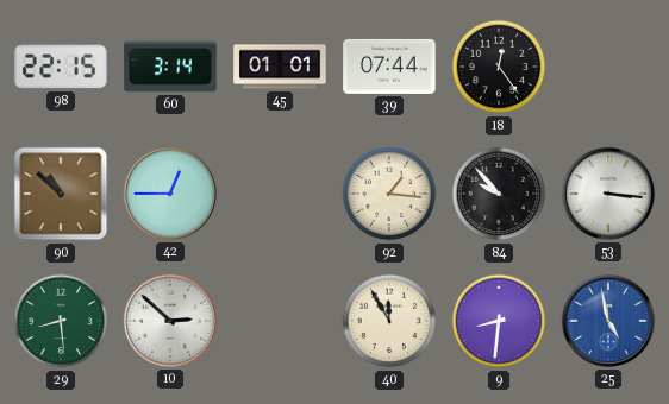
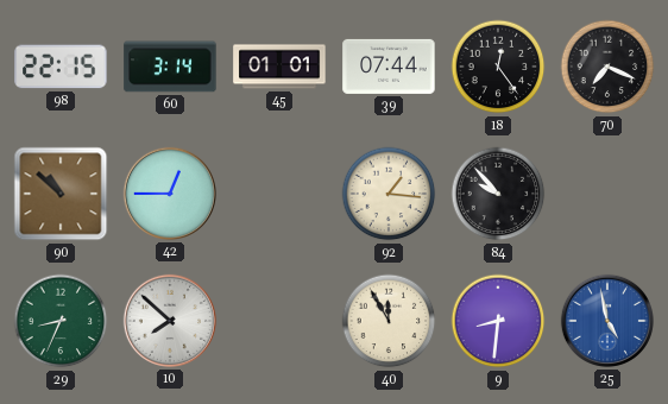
70: none -> 7:19
53: 3:16 -> none
29: 8:29 -> 8:34
10: 2:52 -> 7:52
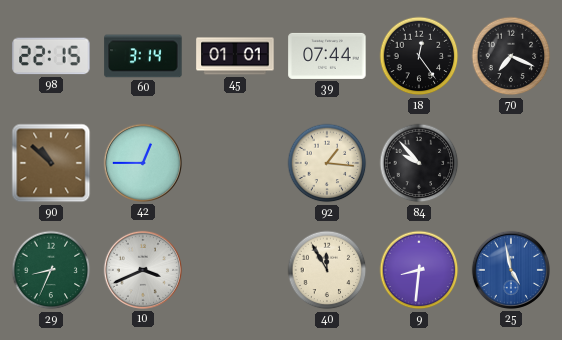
10: 7:52 -> 3:41
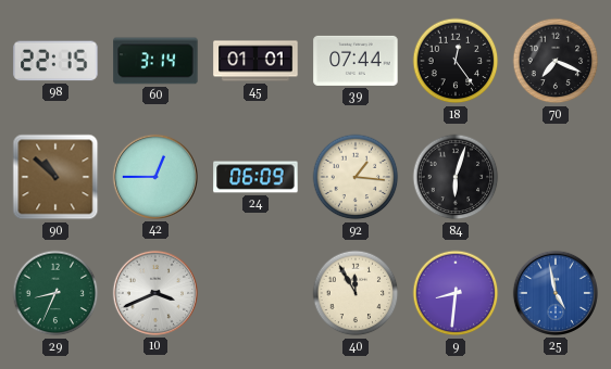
24: none -> 06:09
84: 9:53 -> 6:03
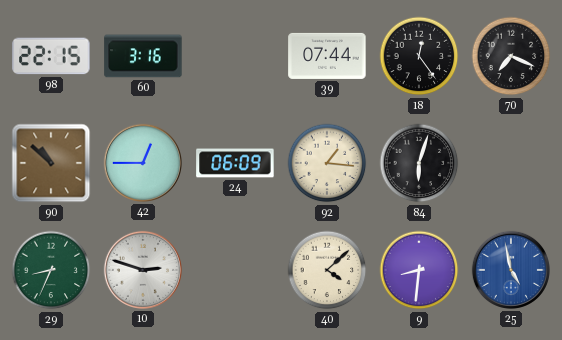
60: 3:14 -> 3:16
45: 01:01 -> none
10: 3:41 -> 2:48
40: 11:55 -> 4:08
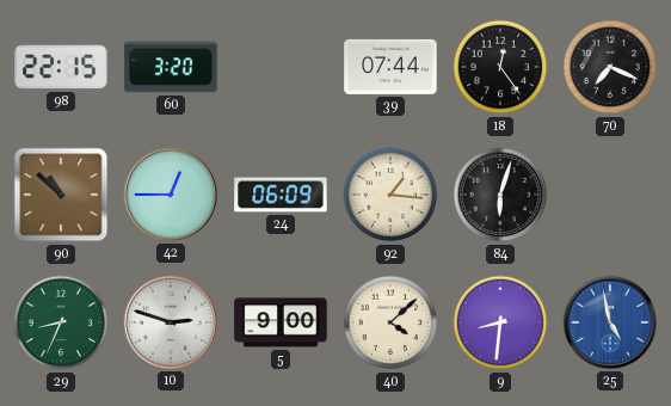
60: 3:16 -> 3:20
5: none -> 9:00
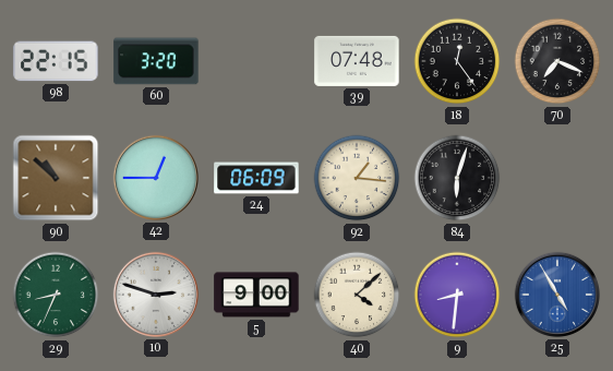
39: 07:44 -> 07:48
25: 4:58 -> 4:55
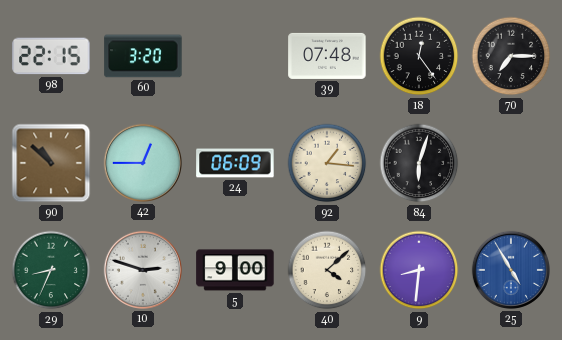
70: 7:19 -> 7:15
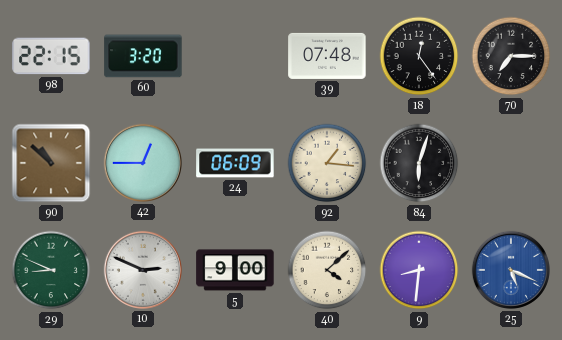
29: 8:34 -> 8:49
10: 2:48 -> 2:49
25: 4:55 -> 5:19
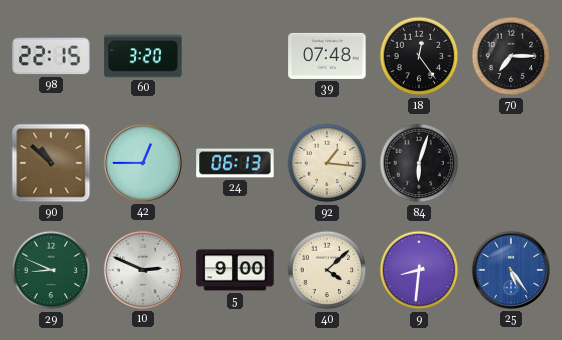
24: 06:09 -> 06:13
25: 5:19 -> 5:24
